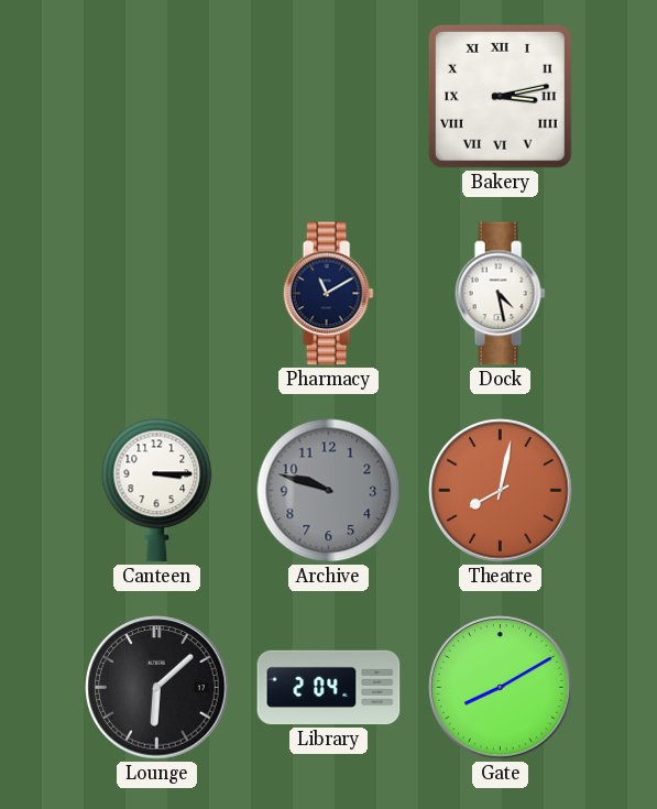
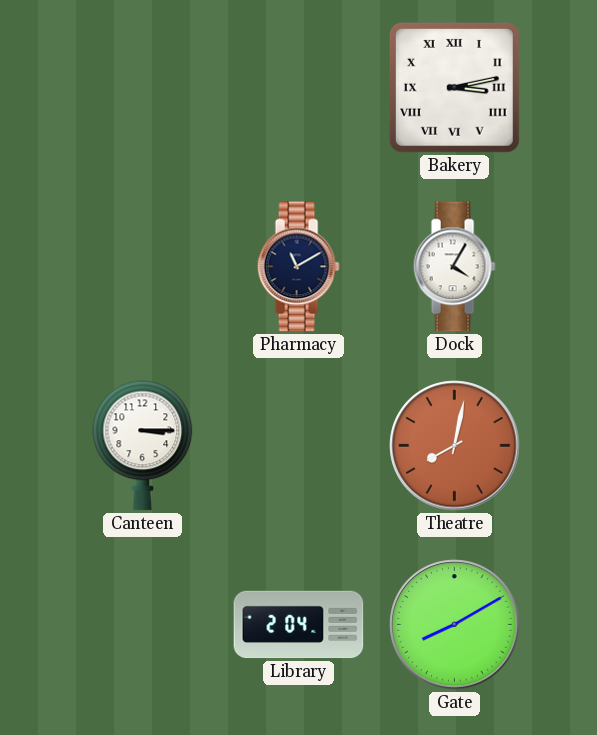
Dock: 4:28 -> 4:05
Archive: 9:48 -> none
Lounge: 6:08 -> none
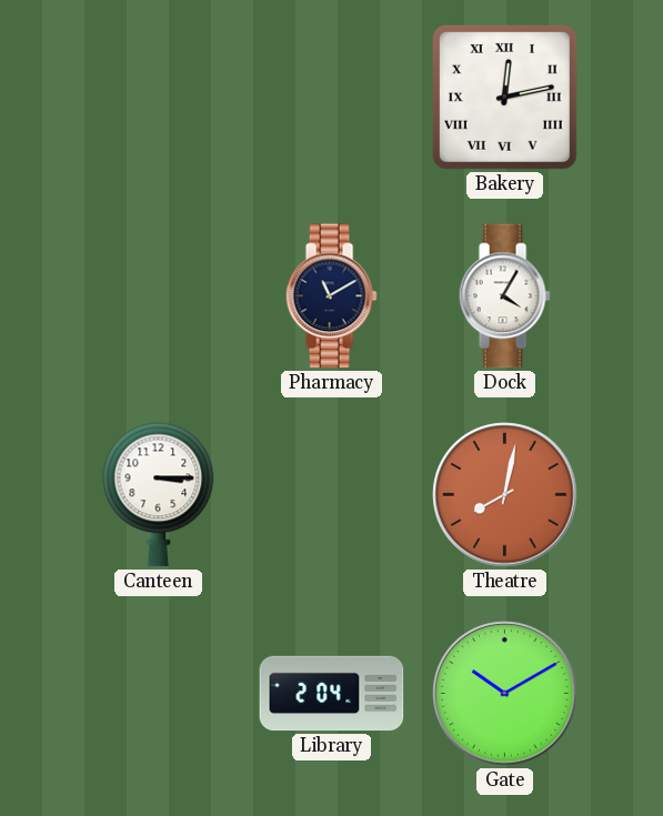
Bakery: 3:13 -> 12:13
Gate: 8:10 -> 10:10
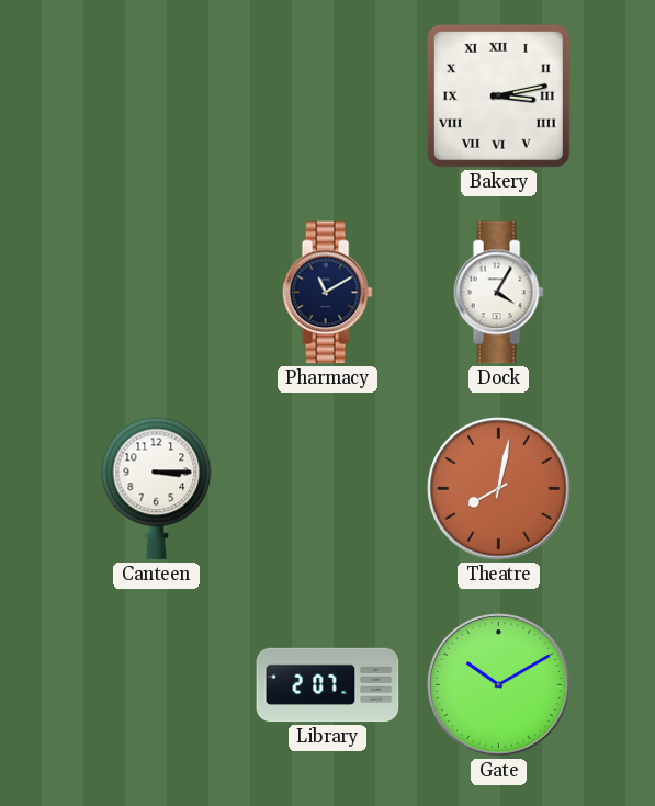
Bakery: 12:13 -> 3:13
Library: 2:04 -> 2:07
